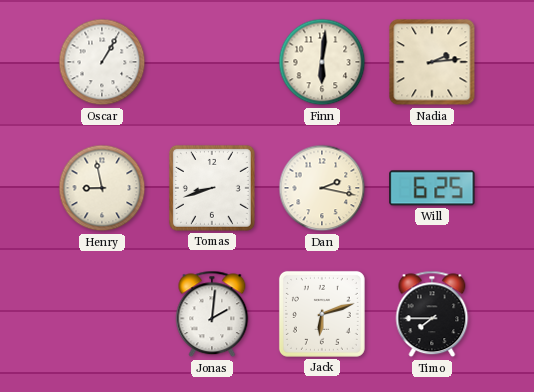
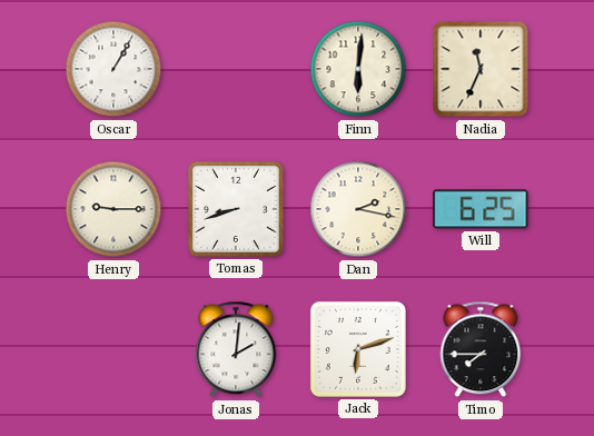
Nadia: 2:14 -> 11:34
Henry: 8:58 -> 9:15
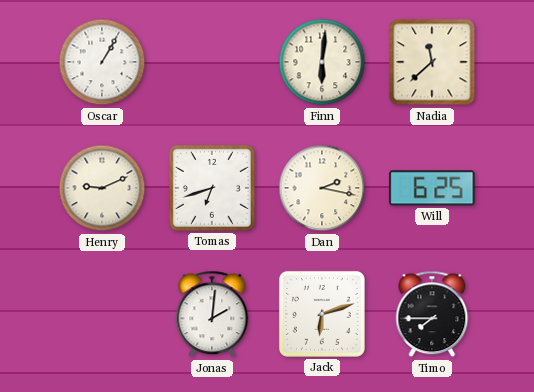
Nadia: 11:34 -> 11:38
Henry: 9:15 -> 9:11
Tomas: 8:42 -> 6:42
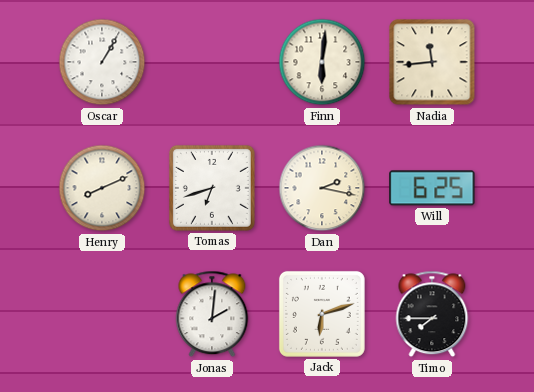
Nadia: 11:38 -> 11:44
Henry: 9:11 -> 8:11
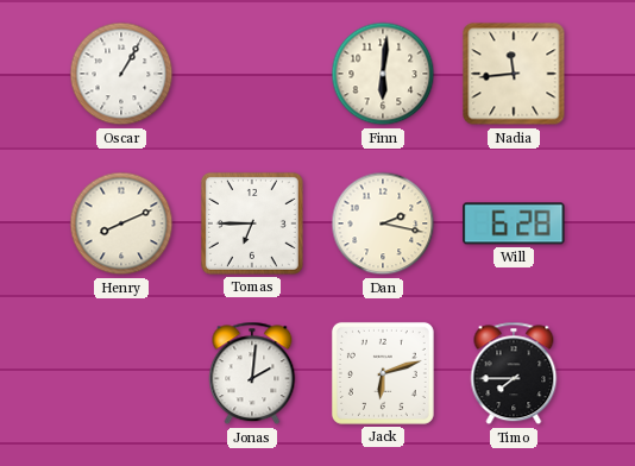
Tomas: 6:42 -> 6:45
Will: 6:25 -> 6:28
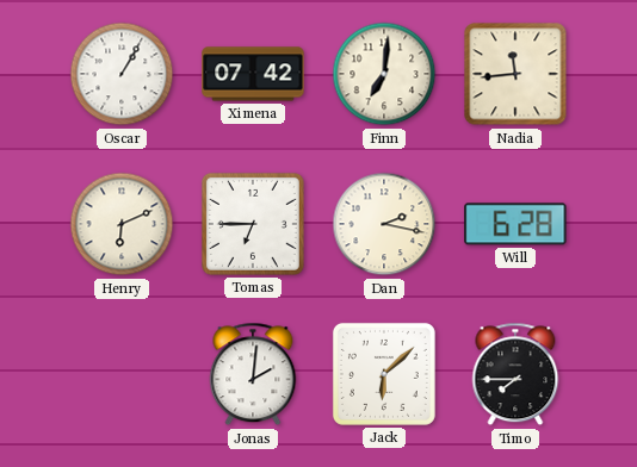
Ximena: none -> 07:42
Finn: 6:01 -> 7:01
Henry: 8:11 -> 6:11
Jack: 6:12 -> 6:08
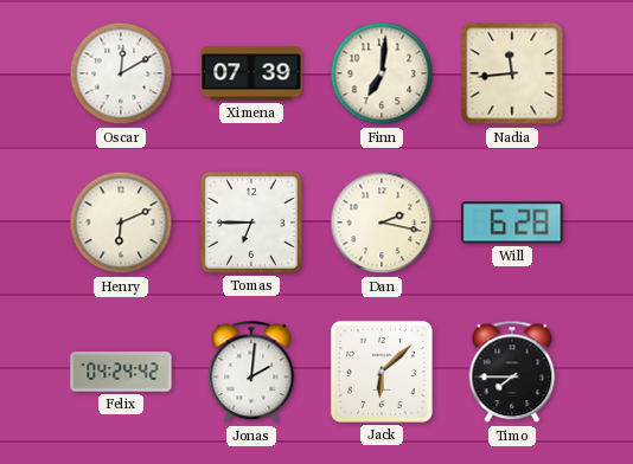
Oscar: 1:05 -> 12:10
Ximena: 07:42 -> 07:39
Felix: none -> 04:24
